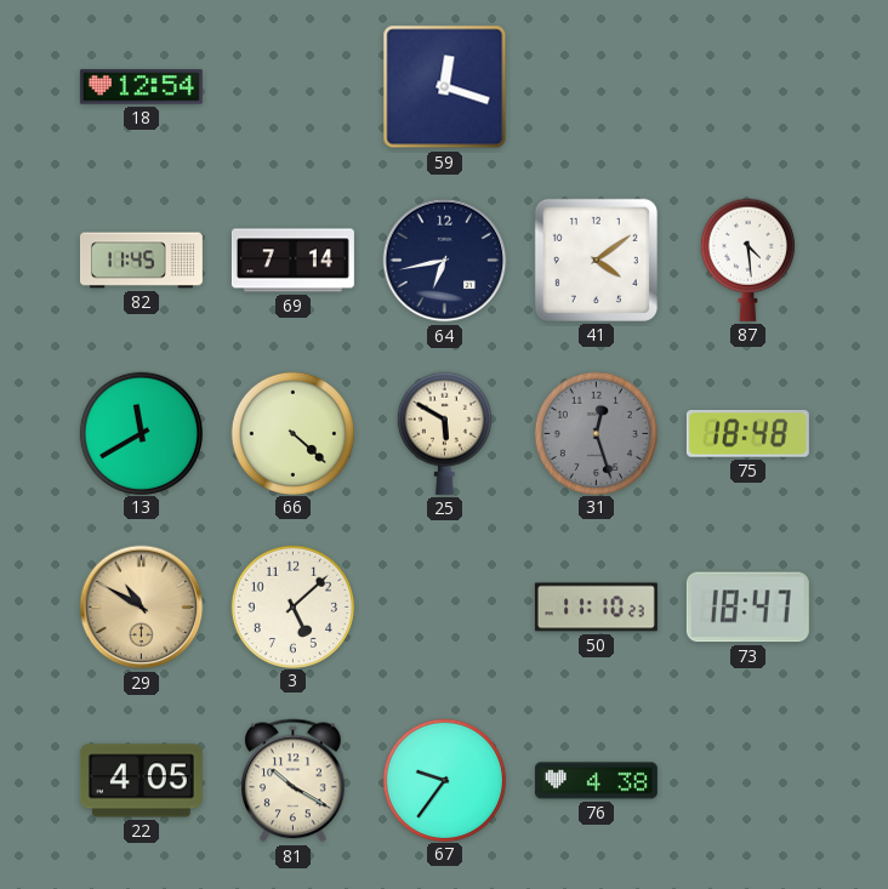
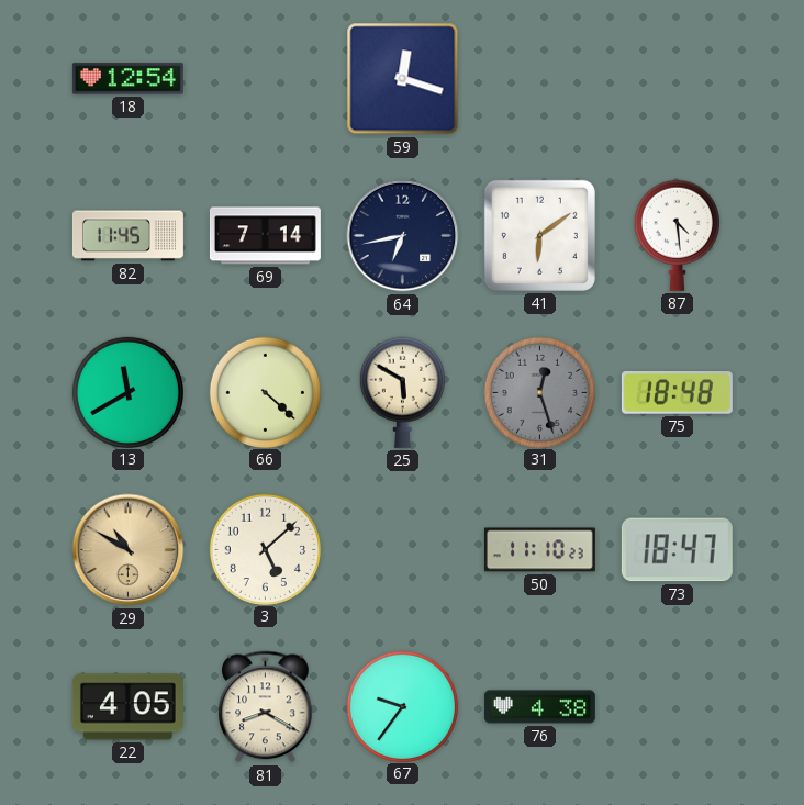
41: 4:09 -> 6:09
81: 10:20 -> 8:20
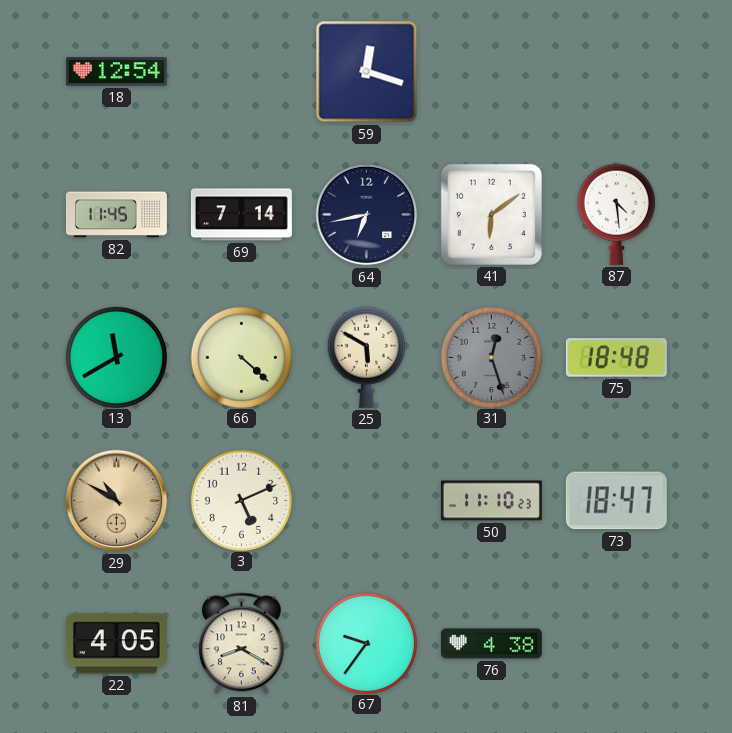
3: 5:08 -> 5:11
